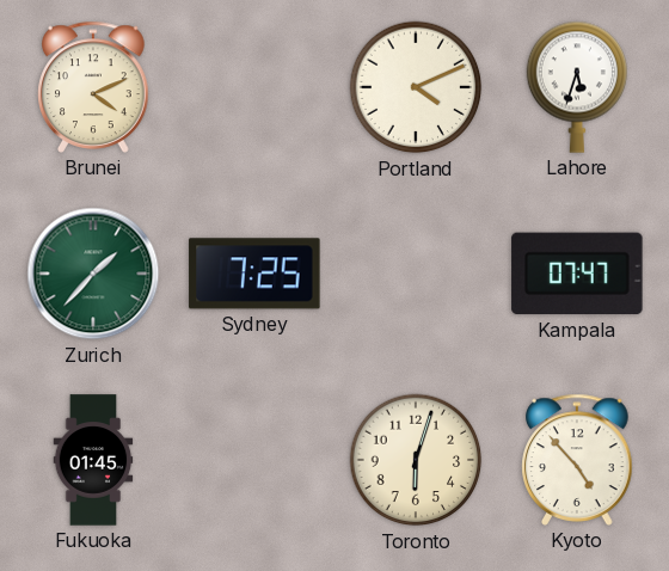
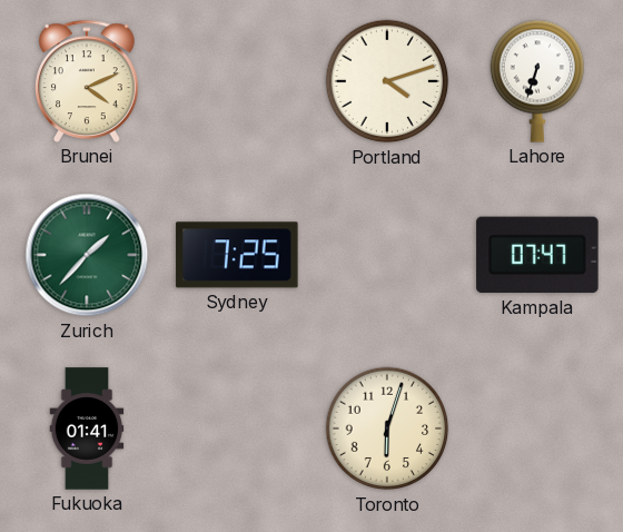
Portland: 4:11 -> 4:12
Lahore: 5:33 -> 6:33
Fukuoka: 01:45 -> 01:41
Kyoto: 4:53 -> none
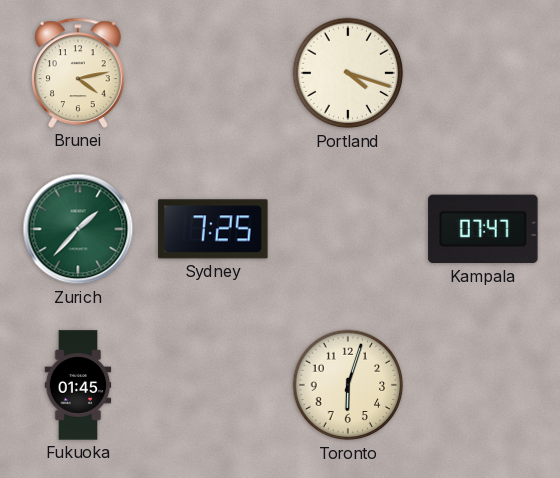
Brunei: 4:11 -> 4:13
Portland: 4:12 -> 4:18
Lahore: 6:33 -> none
Fukuoka: 01:41 -> 01:45
